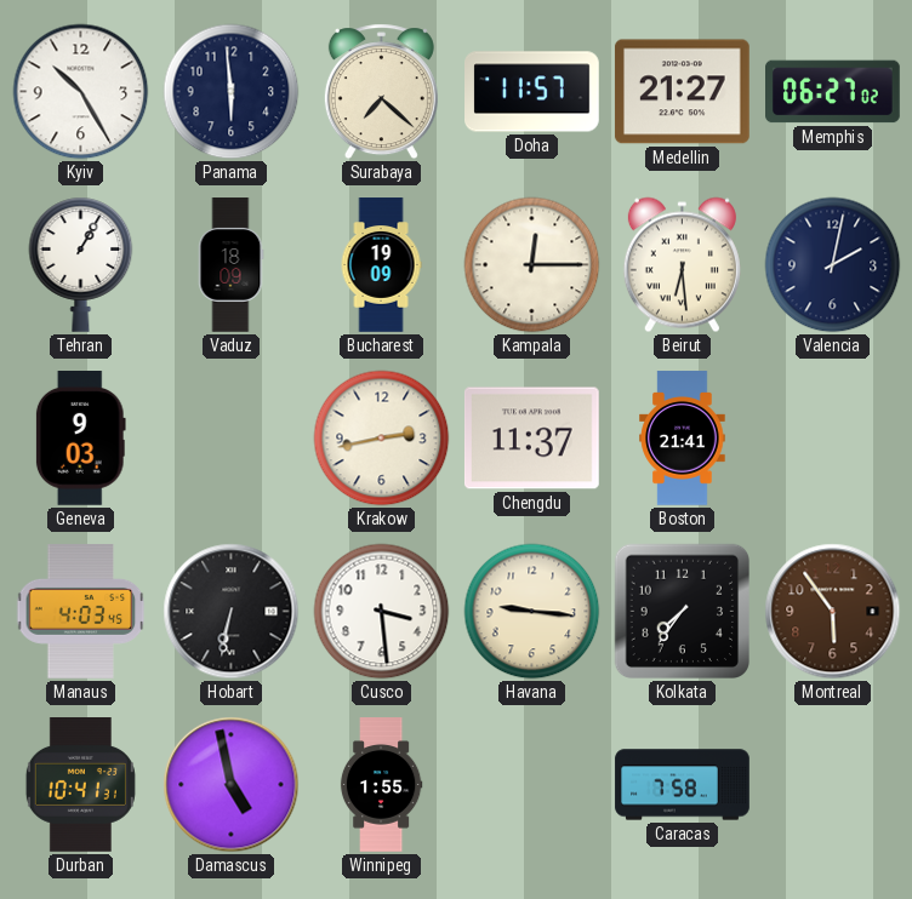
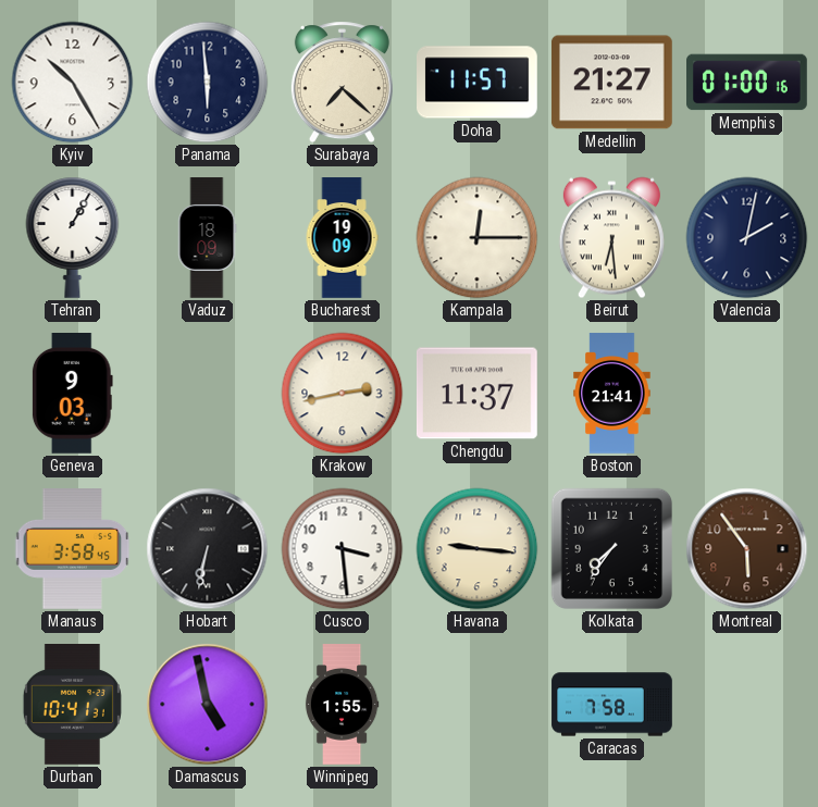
Memphis: 06:27 -> 01:00
Manaus: 4:03 -> 3:58
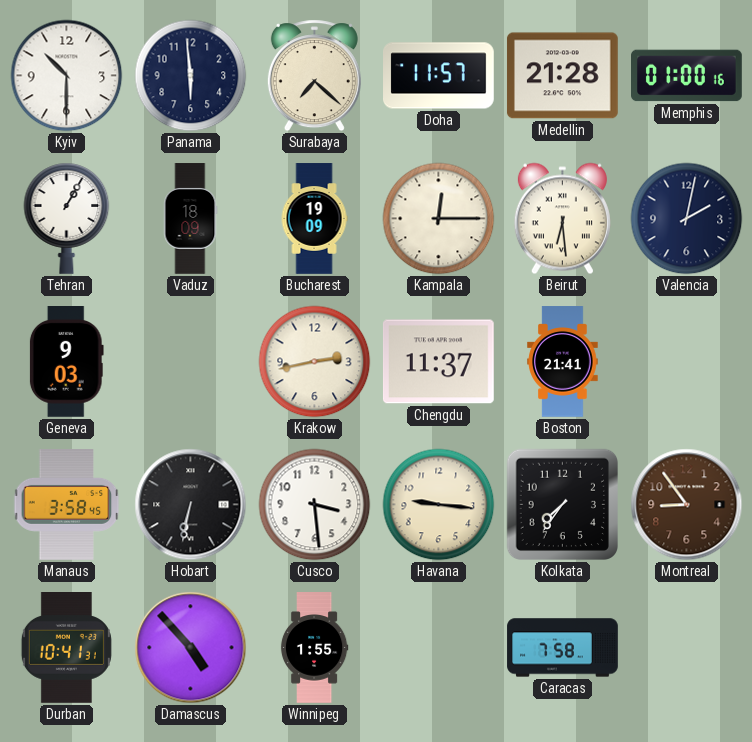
Kyiv: 10:25 -> 10:30
Medellin: 21:27 -> 21:28
Montreal: 5:54 -> 8:54
Damascus: 4:58 -> 4:53
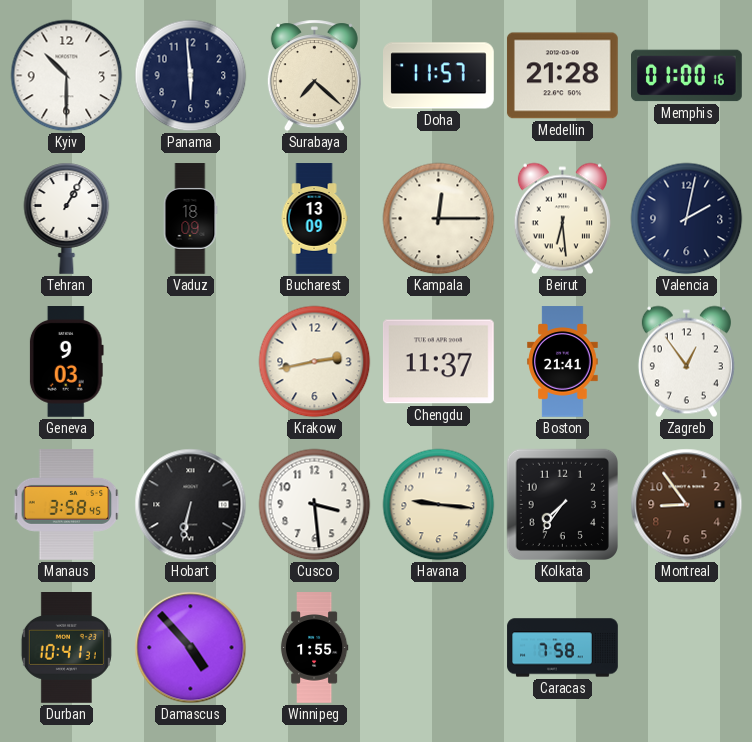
Bucharest: 19:09 -> 13:09
Zagreb: none -> 12:54
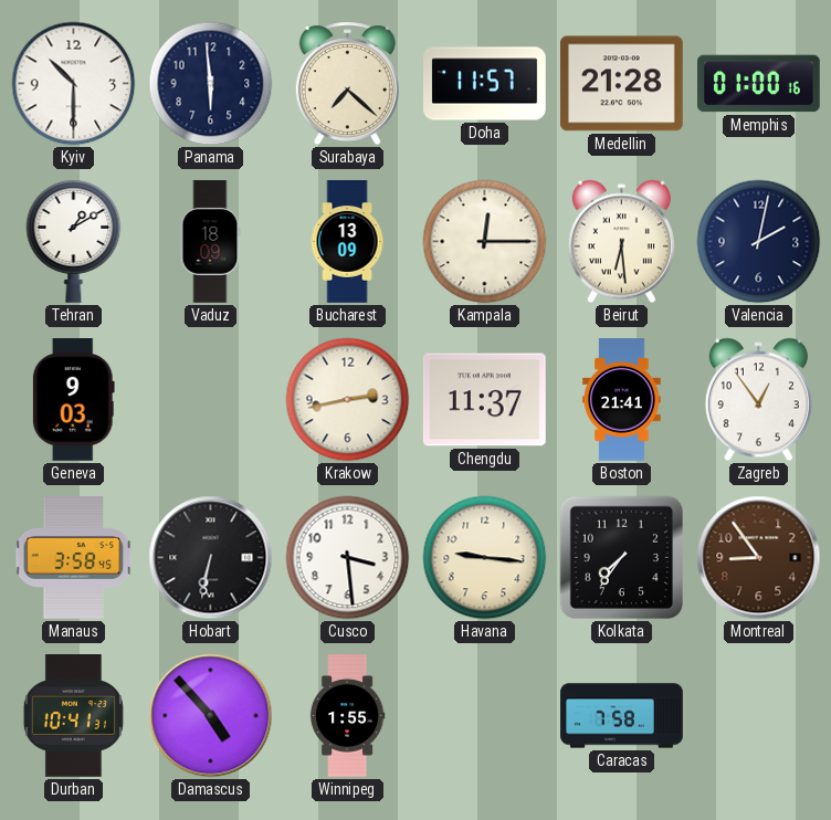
Tehran: 1:05 -> 1:10
